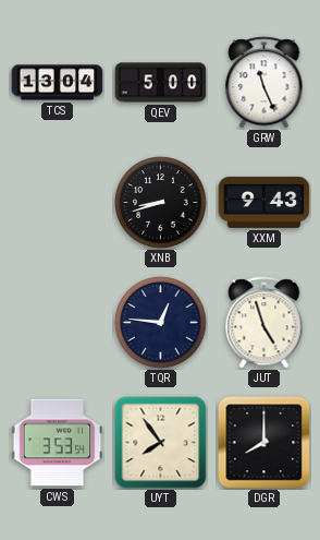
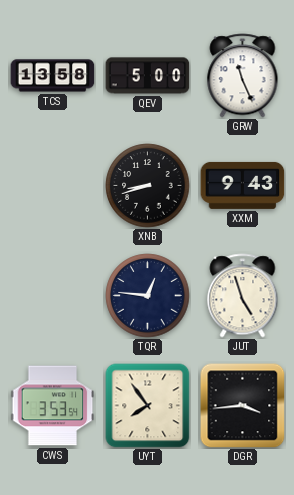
TCS: 13:04 -> 13:58
DGR: 8:00 -> 3:44
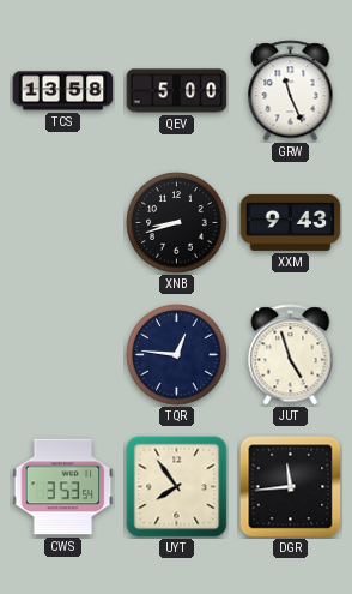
DGR: 3:44 -> 11:44
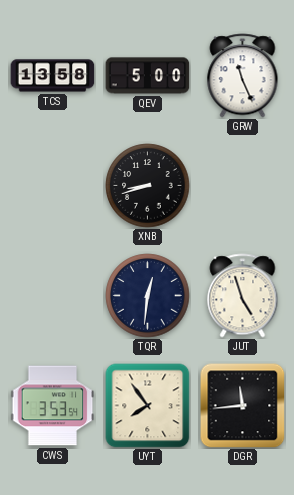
XXM: 9:43 -> none
TQR: 12:46 -> 12:31
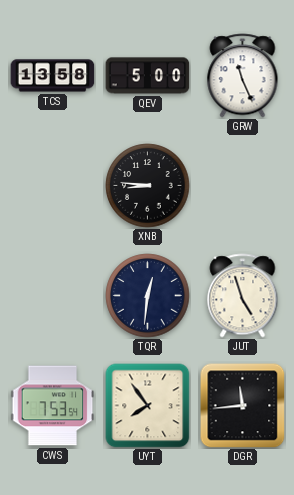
XNB: 8:42 -> 8:46
CWS: 3:53 -> 7:53
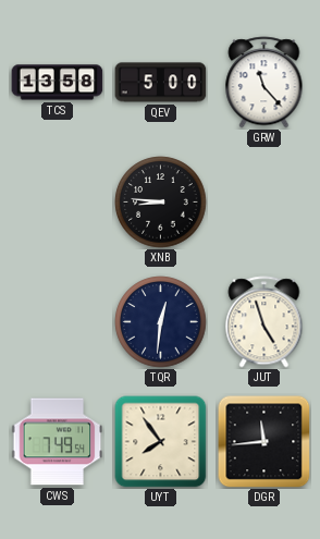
GRW: 11:26 -> 11:23
CWS: 7:53 -> 7:49
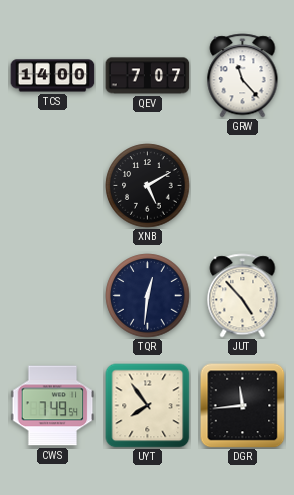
TCS: 13:58 -> 14:00
QEV: 5:00 -> 7:07
XNB: 8:46 -> 5:10
JUT: 4:57 -> 4:53
